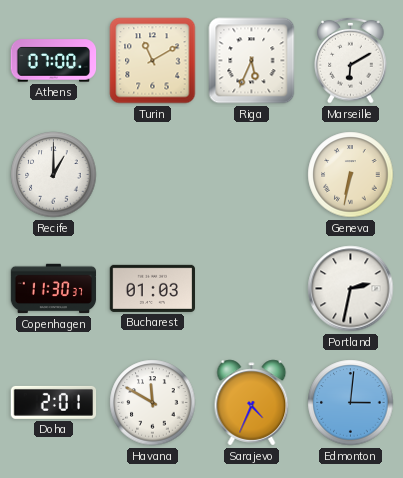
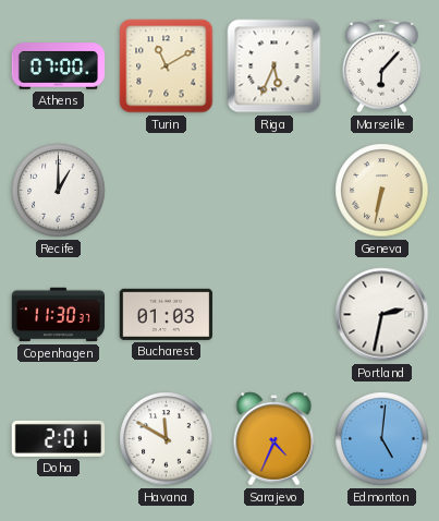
Marseille: 6:10 -> 6:07
Edmonton: 3:01 -> 5:01
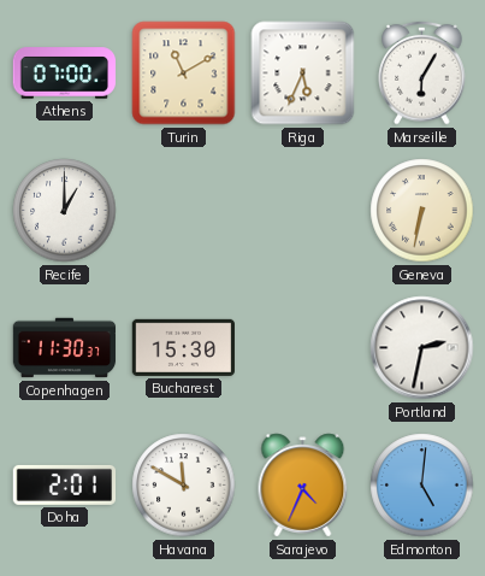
Marseille: 6:07 -> 6:05
Bucharest: 01:03 -> 15:30
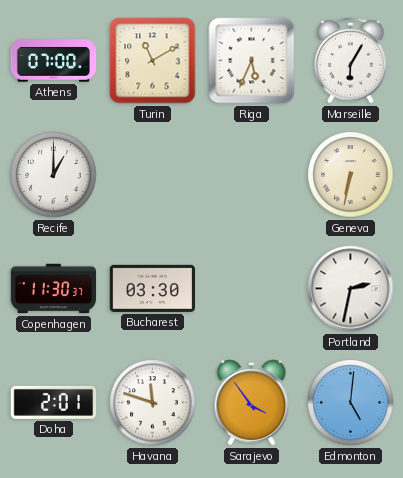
Bucharest: 15:30 -> 03:30
Havana: 11:50 -> 11:48
Sarajevo: 4:34 -> 3:54
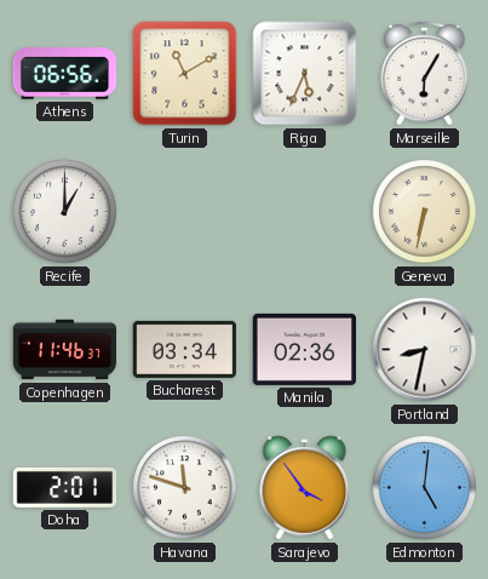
Athens: 07:00 -> 06:56
Copenhagen: 11:30 -> 11:46
Bucharest: 03:30 -> 03:34
Manila: none -> 02:36
Portland: 2:32 -> 8:32
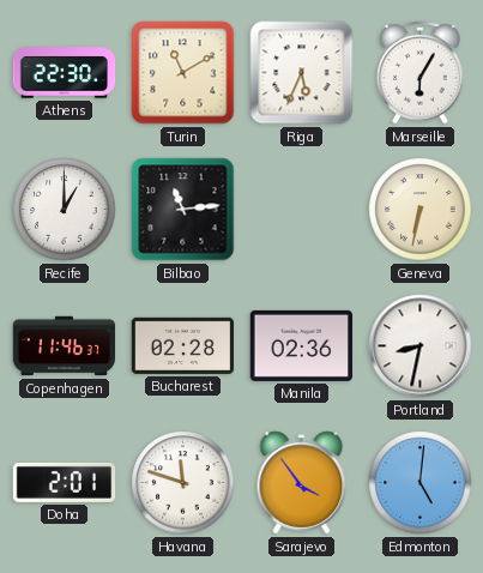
Athens: 06:56 -> 22:30
Bilbao: none -> 11:14
Bucharest: 03:34 -> 02:28
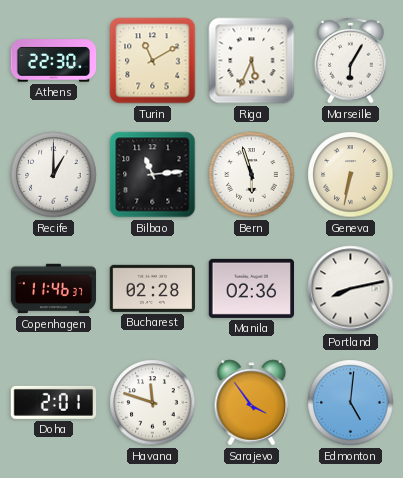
Bern: none -> 5:57
Portland: 8:32 -> 8:13
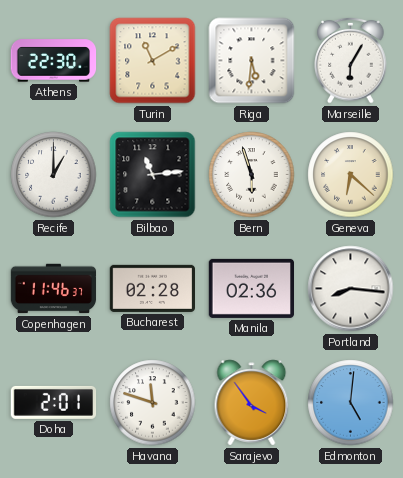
Riga: 5:34 -> 5:31
Geneva: 6:32 -> 6:22
Portland: 8:13 -> 8:16
